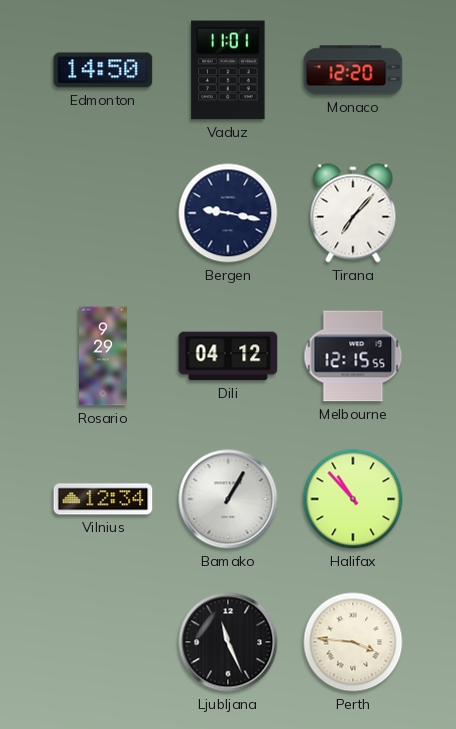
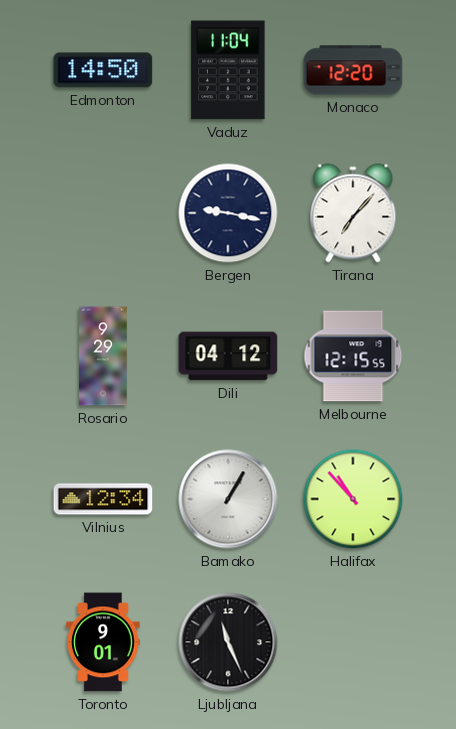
Vaduz: 11:01 -> 11:04
Toronto: none -> 9:01
Perth: 3:46 -> none
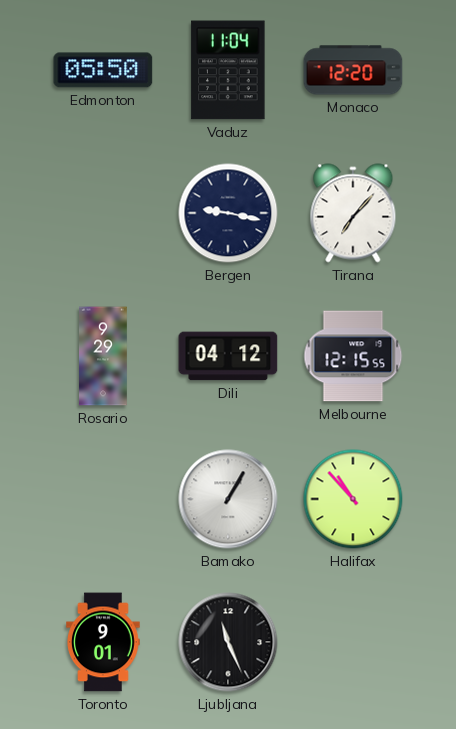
Edmonton: 14:50 -> 05:50
Vilnius: 12:34 -> none
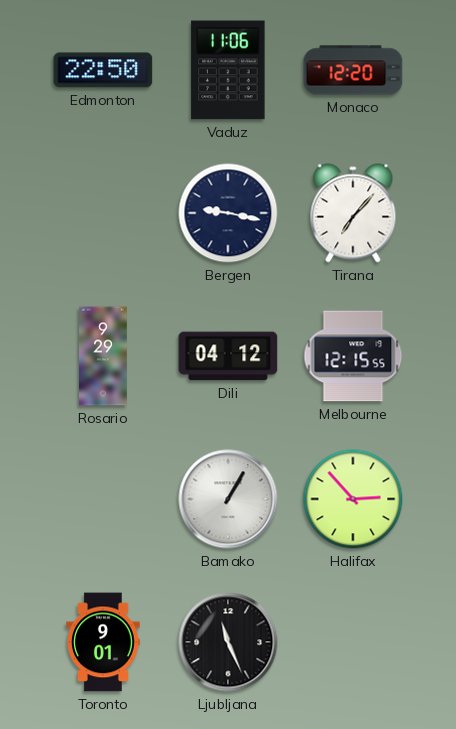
Edmonton: 05:50 -> 22:50
Vaduz: 11:04 -> 11:06
Halifax: 10:53 -> 2:53
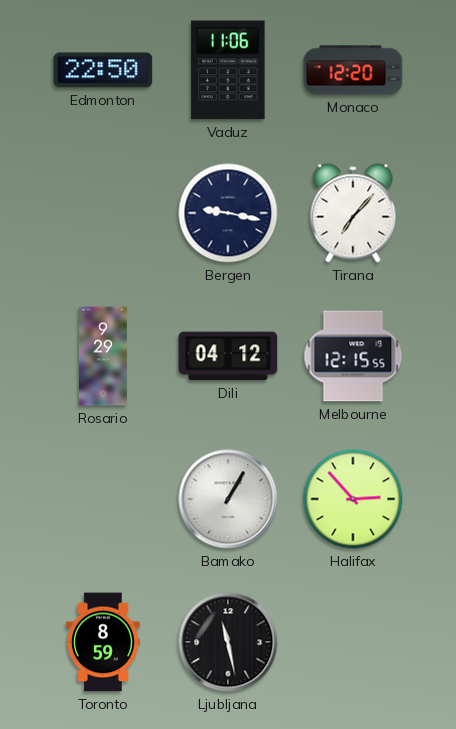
Toronto: 9:01 -> 8:59
Ljubljana: 11:26 -> 11:28
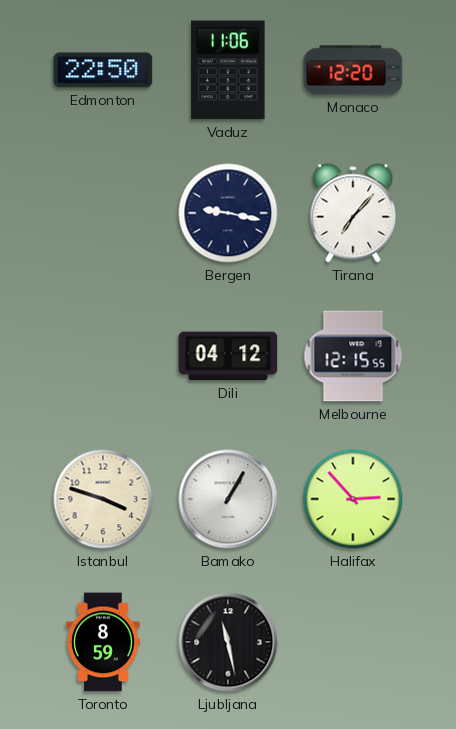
Rosario: 9:29 -> none
Istanbul: none -> 3:48
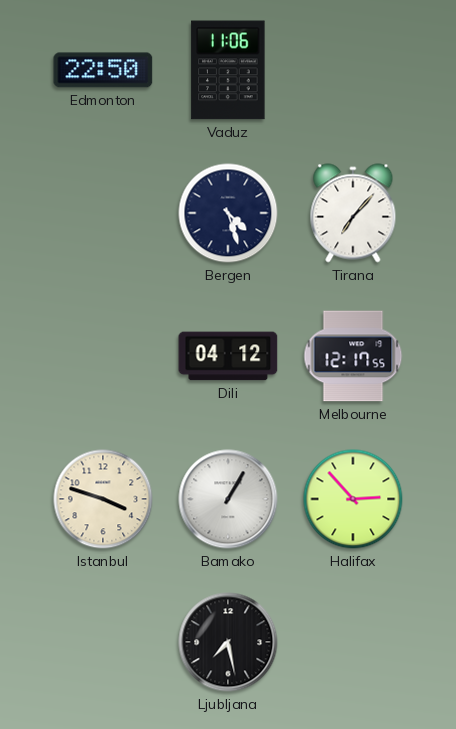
Monaco: 12:20 -> none
Bergen: 9:17 -> 4:27
Melbourne: 12:15 -> 12:17
Toronto: 8:59 -> none
Ljubljana: 11:28 -> 7:28
